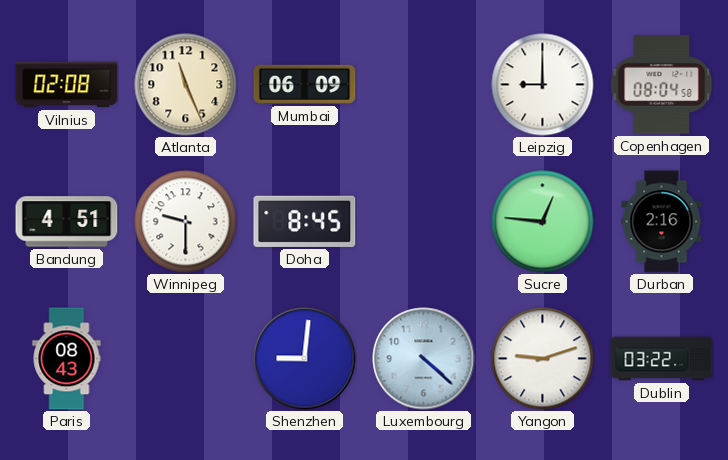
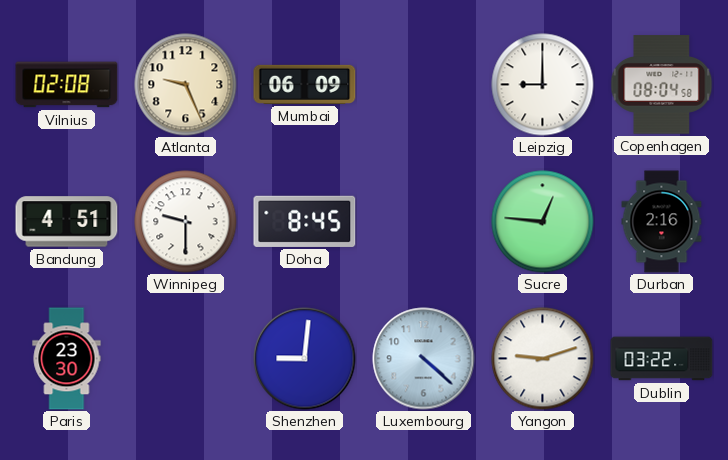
Atlanta: 11:26 -> 9:26
Paris: 08:43 -> 23:30
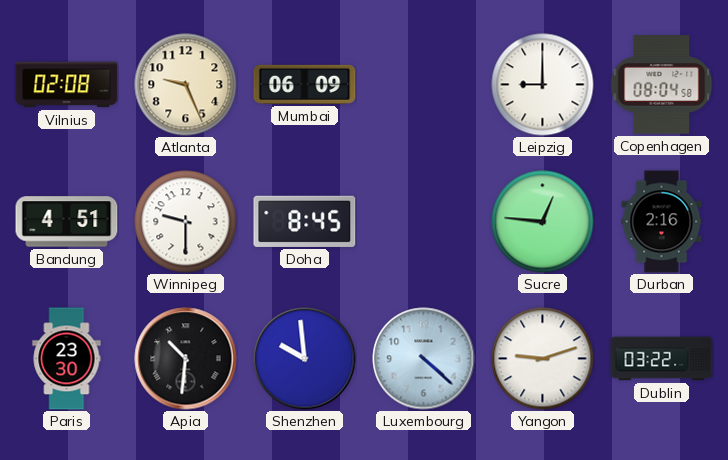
Apia: none -> 10:31
Shenzhen: 9:01 -> 9:59
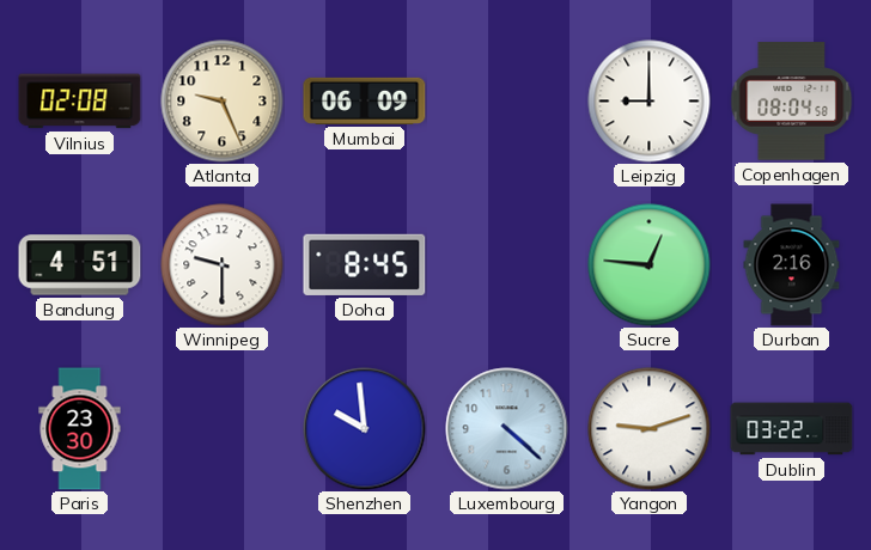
Apia: 10:31 -> none
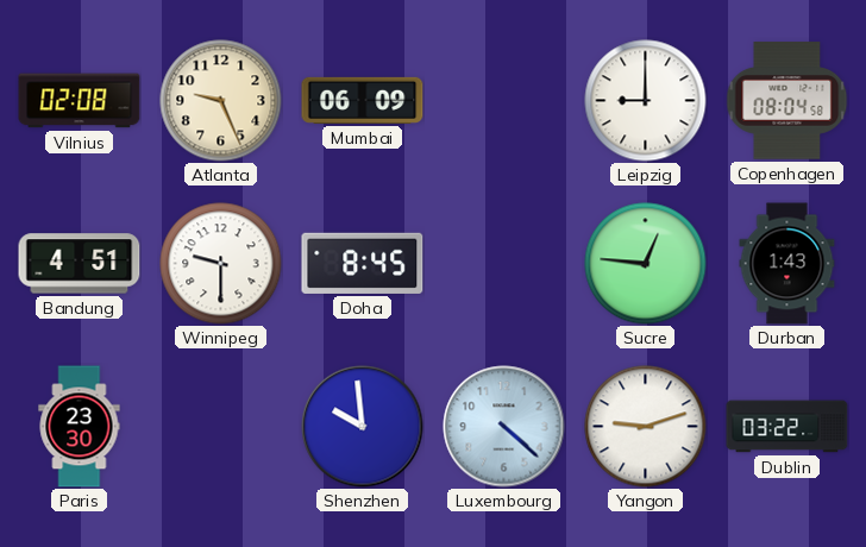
Durban: 2:16 -> 1:43
